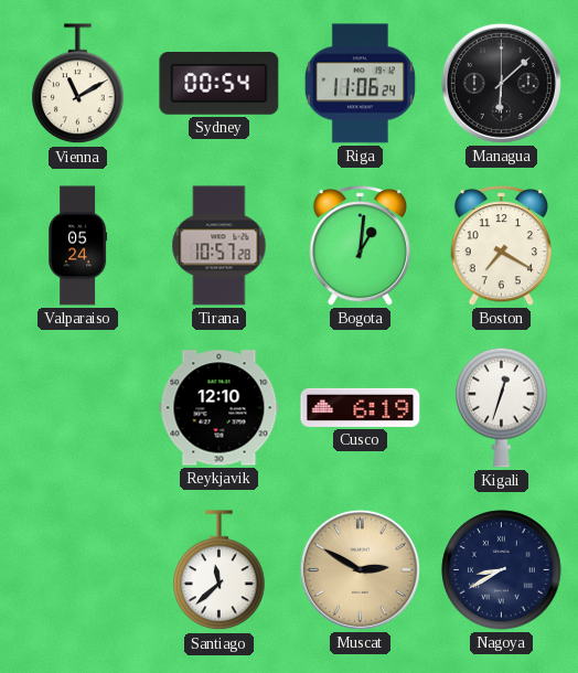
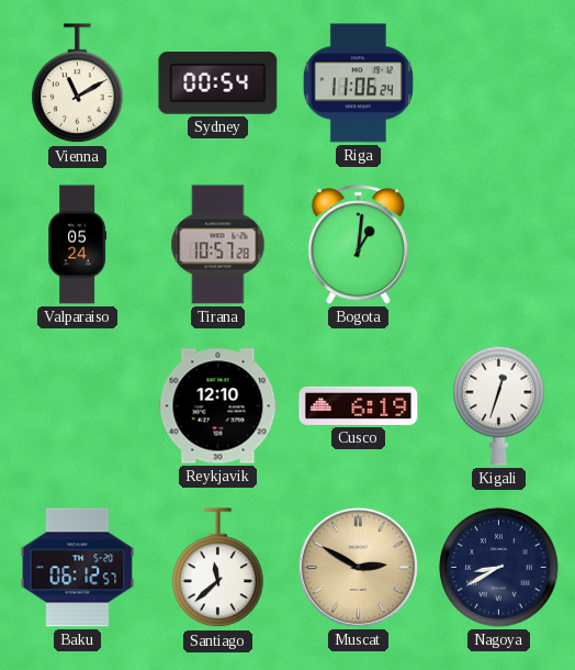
Managua: 6:08 -> none
Boston: 7:20 -> none
Baku: none -> 06:12
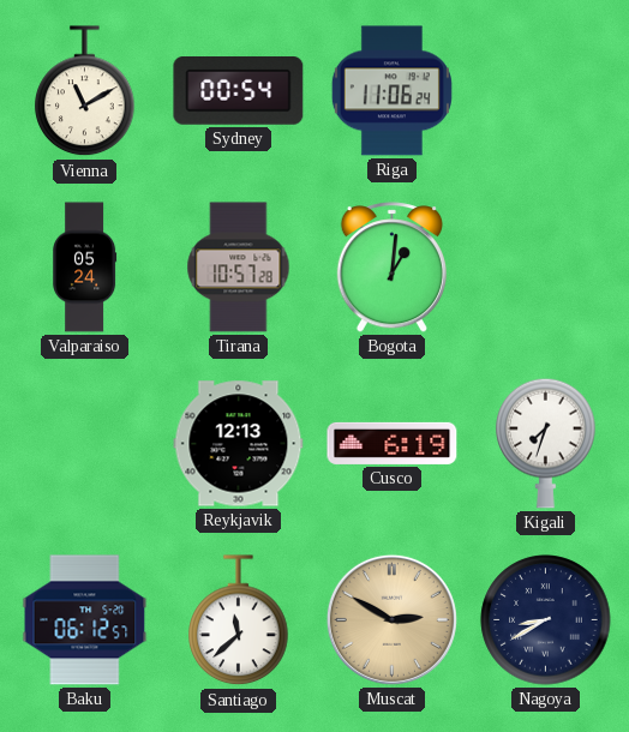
Reykjavik: 12:10 -> 12:13
Kigali: 12:33 -> 7:33
